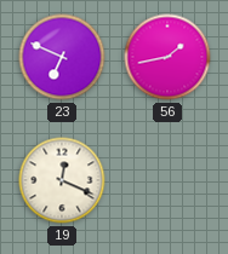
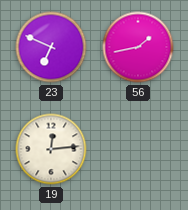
19: 12:19 -> 12:14
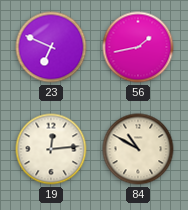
84: none -> 10:50
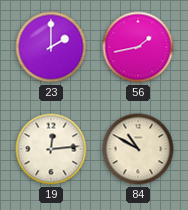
23: 6:49 -> 2:00
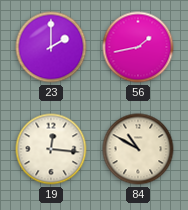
19: 12:14 -> 12:16
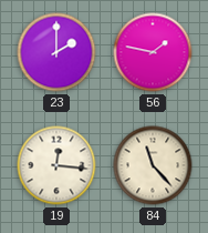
56: 1:43 -> 1:47
84: 10:50 -> 11:23
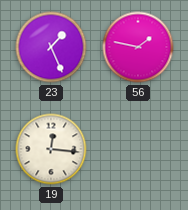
23: 2:00 -> 1:26
84: 11:23 -> none
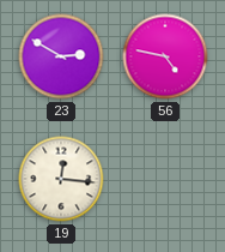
23: 1:26 -> 2:50
56: 1:47 -> 4:47
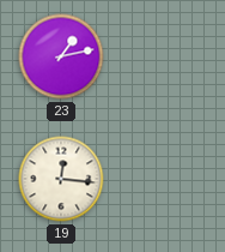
23: 2:50 -> 1:13
56: 4:47 -> none
